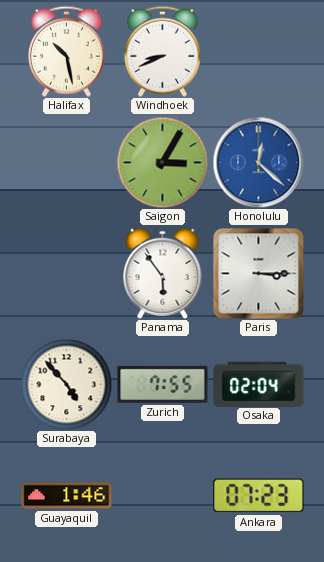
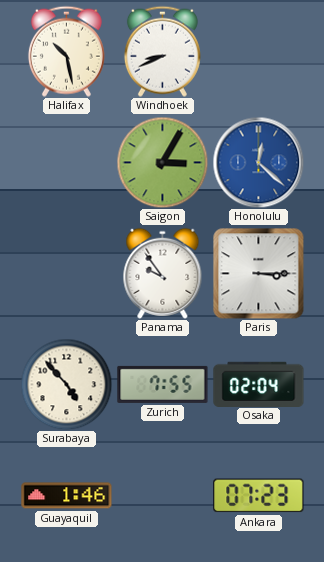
Panama: 5:54 -> 9:54
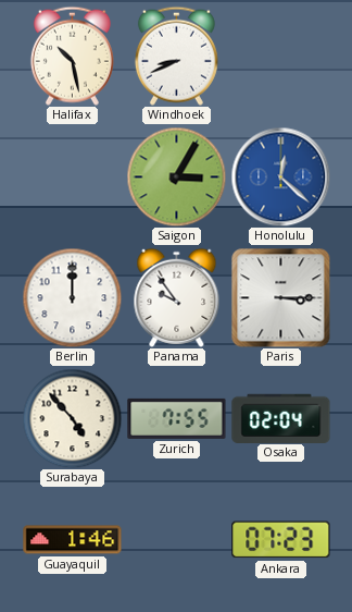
Berlin: none -> 12:00
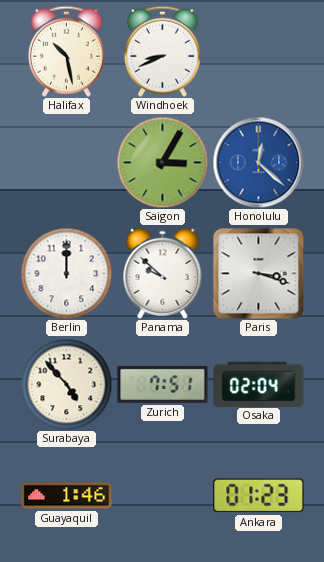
Panama: 9:54 -> 9:52
Paris: 3:15 -> 3:18
Zurich: 7:55 -> 7:51
Ankara: 07:23 -> 01:23
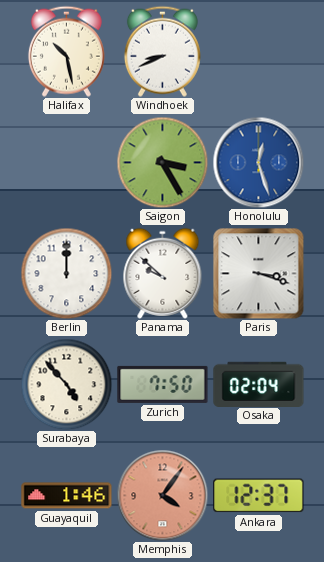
Saigon: 3:05 -> 3:25
Honolulu: 12:22 -> 12:27
Zurich: 7:51 -> 7:50
Memphis: none -> 4:06
Ankara: 01:23 -> 12:37
